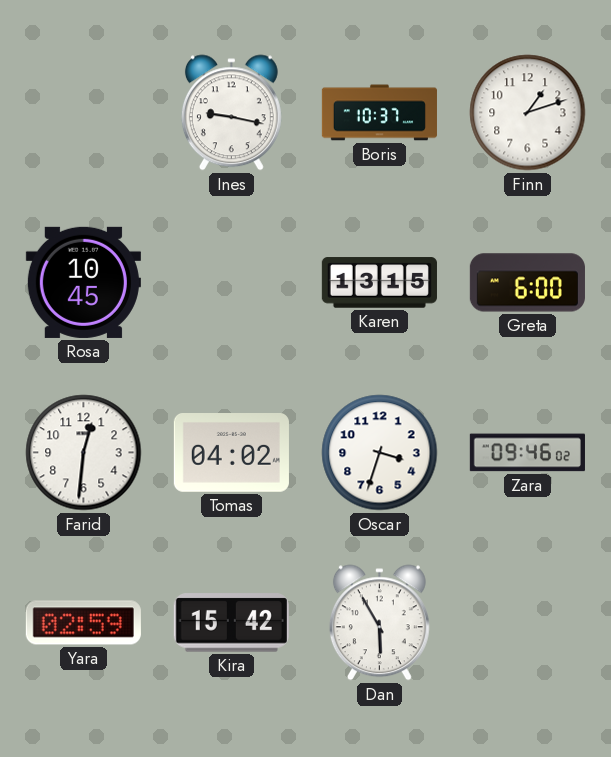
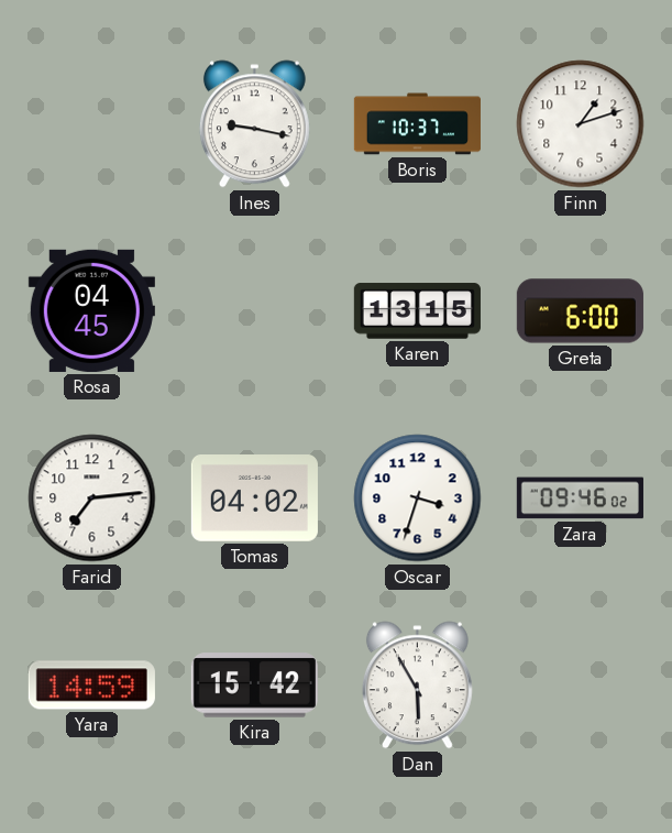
Rosa: 10:45 -> 04:45
Farid: 12:31 -> 7:14
Yara: 02:59 -> 14:59
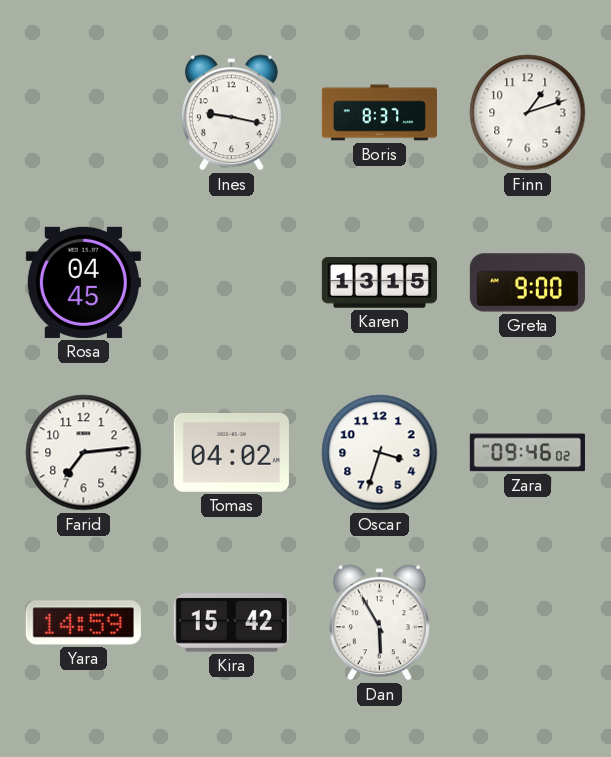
Boris: 10:37 -> 8:37
Greta: 6:00 -> 9:00
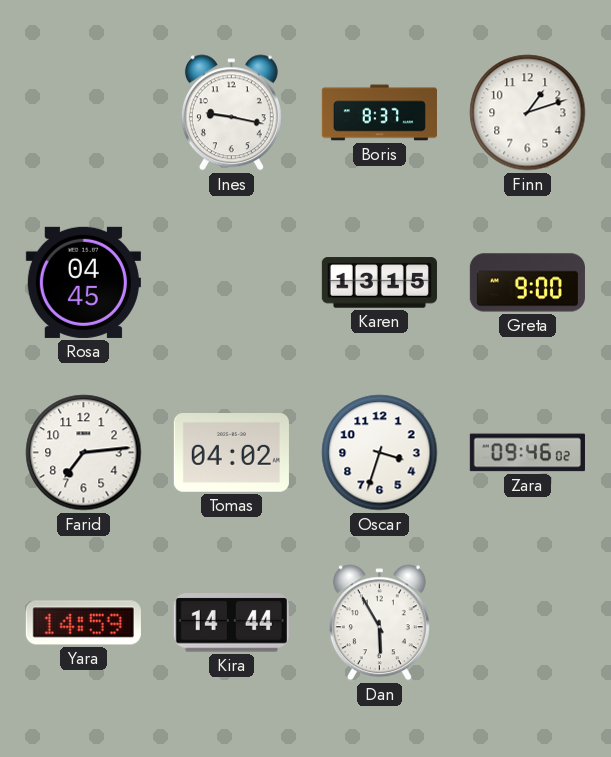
Kira: 15:42 -> 14:44
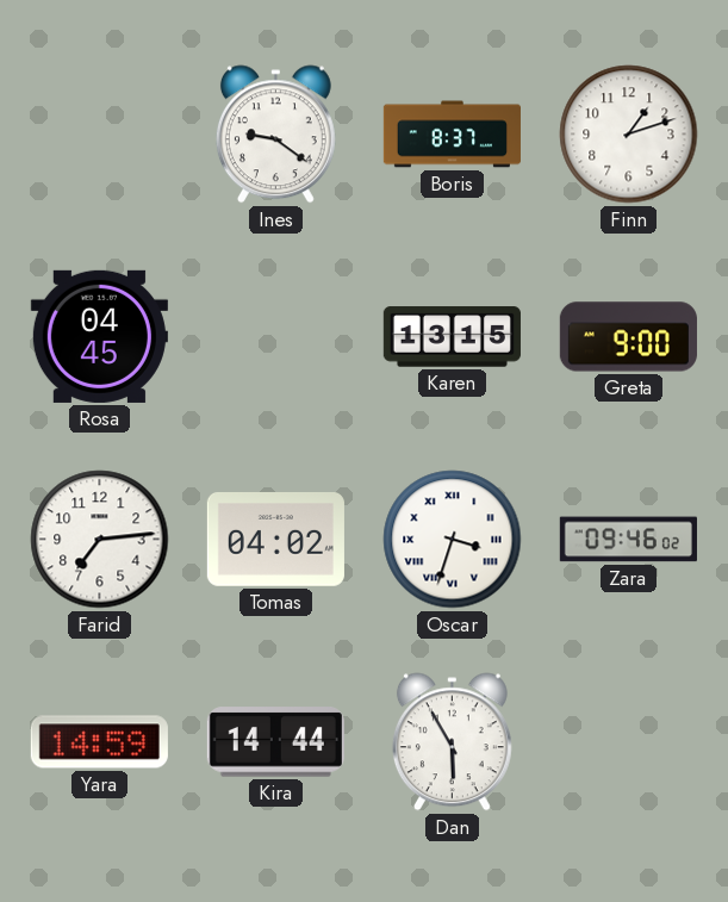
Ines: 9:17 -> 9:21
Oscar numerals: Arabic -> Roman
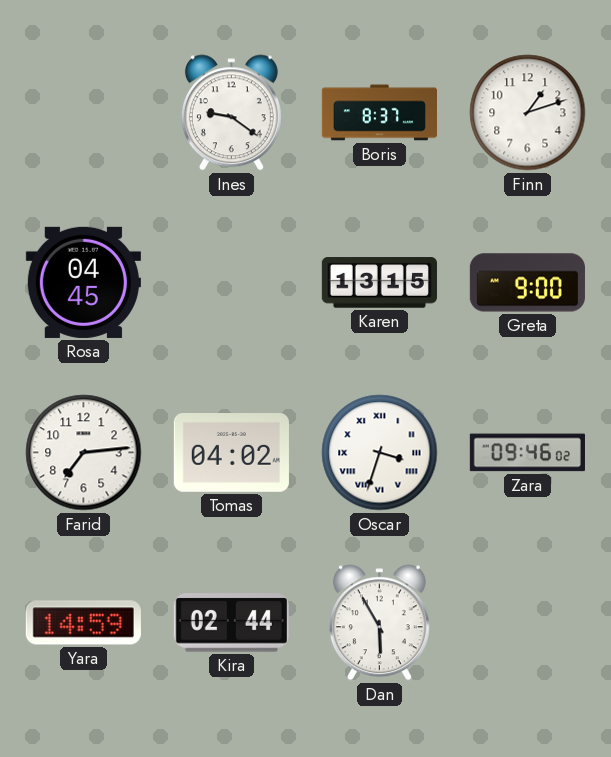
Kira: 14:44 -> 02:44
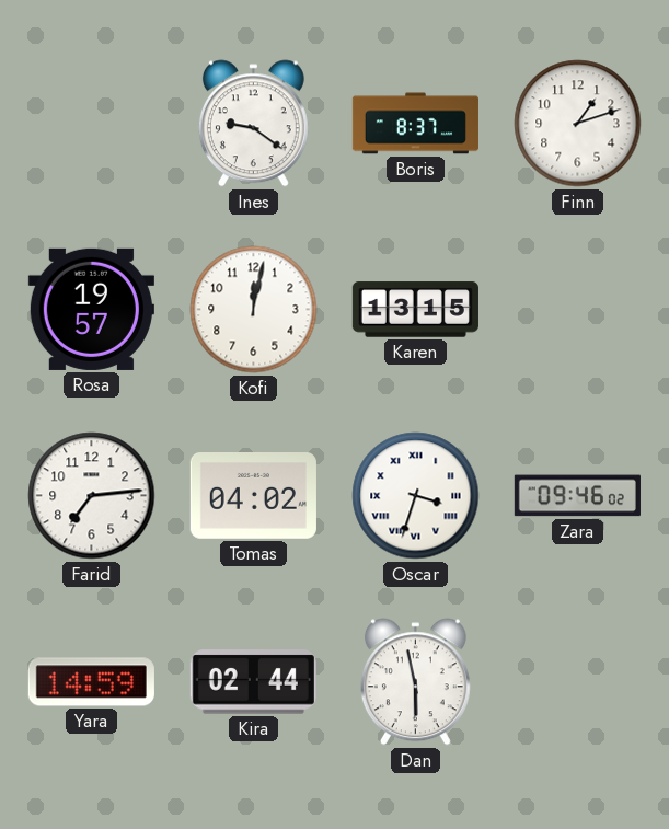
Rosa: 04:45 -> 19:57
Kofi: none -> 12:02
Greta: 9:00 -> none
Dan: 5:55 -> 5:58
